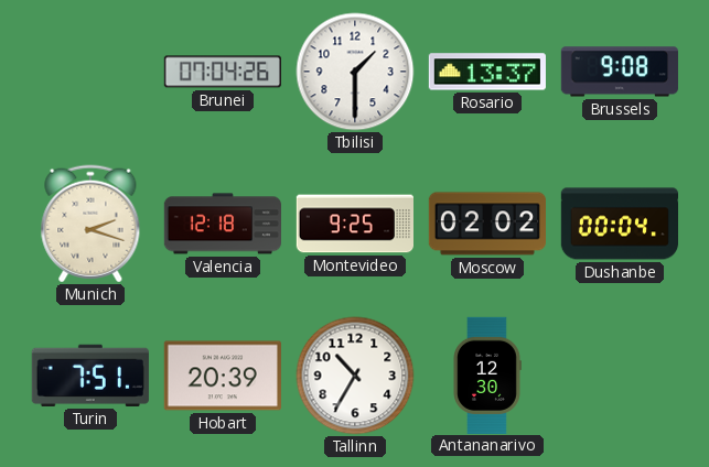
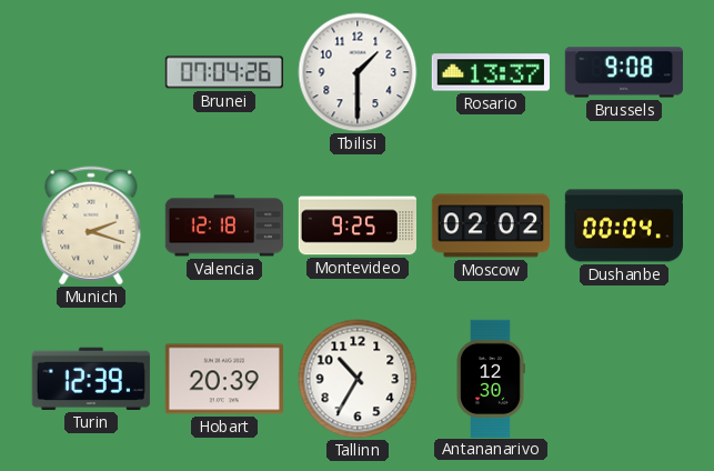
Turin: 7:51 -> 12:39
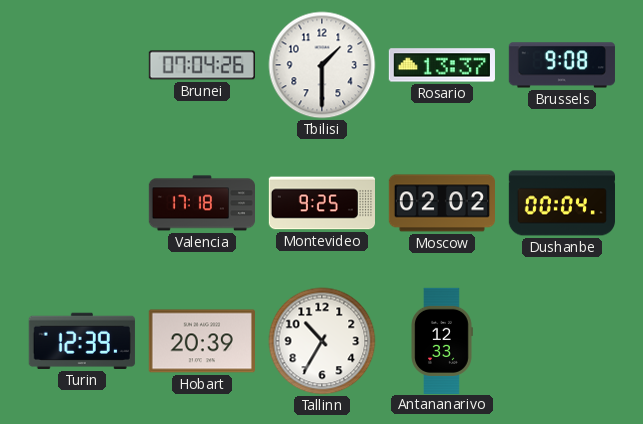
Munich: 2:18 -> none
Valencia: 12:18 -> 17:18
Antananarivo: 12:30 -> 12:33
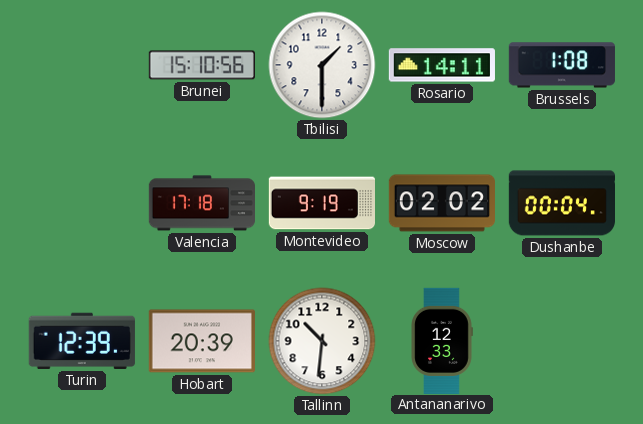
Brunei: 07:04 -> 15:10
Rosario: 13:37 -> 14:11
Brussels: 9:08 -> 1:08
Montevideo: 9:25 -> 9:19
Tallinn: 10:35 -> 10:31
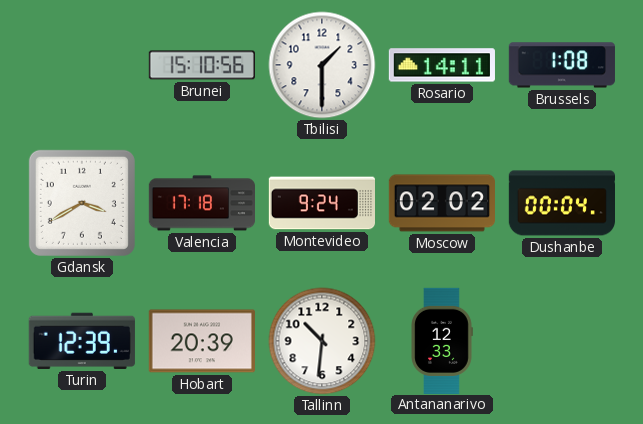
Gdansk: none -> 3:40
Montevideo: 9:19 -> 9:24
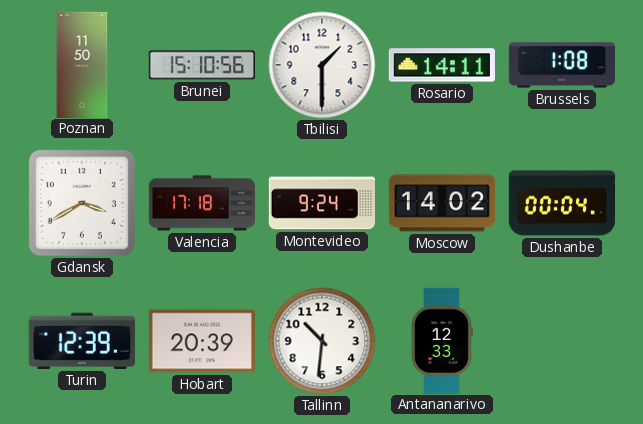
Poznan: none -> 11:50
Moscow: 02:02 -> 14:02
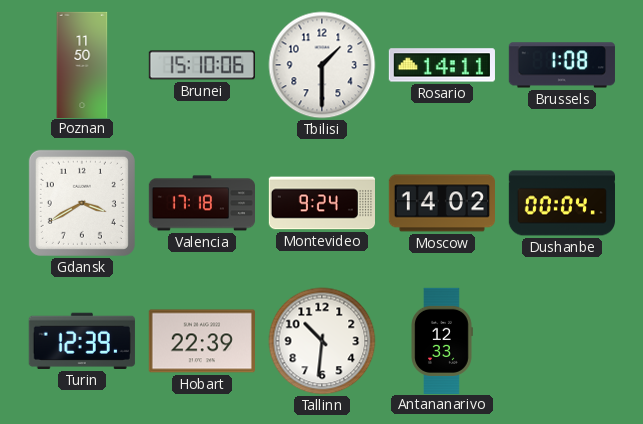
Brunei: 15:10:56 -> 15:10:06
Hobart: 20:39 -> 22:39
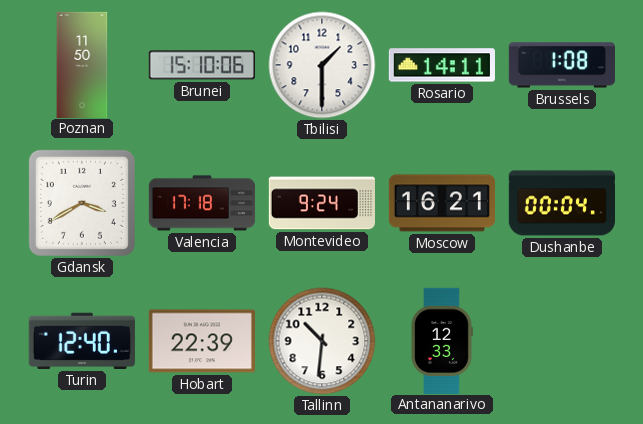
Moscow: 14:02 -> 16:21
Turin: 12:39 -> 12:40
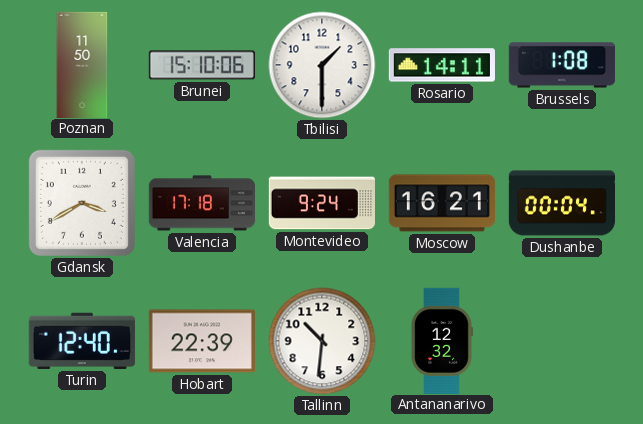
Antananarivo: 12:33 -> 12:32
